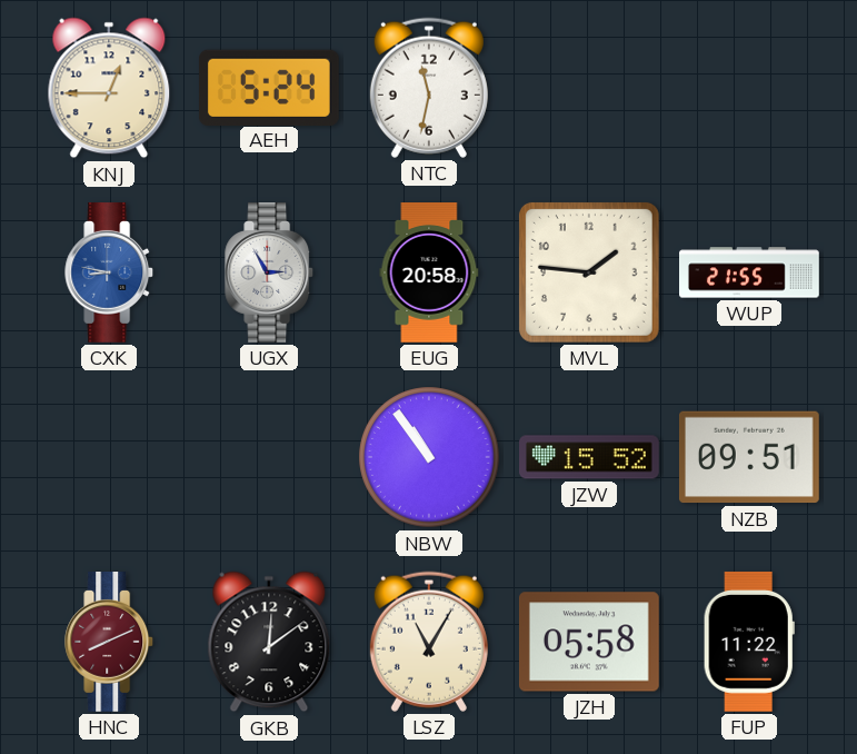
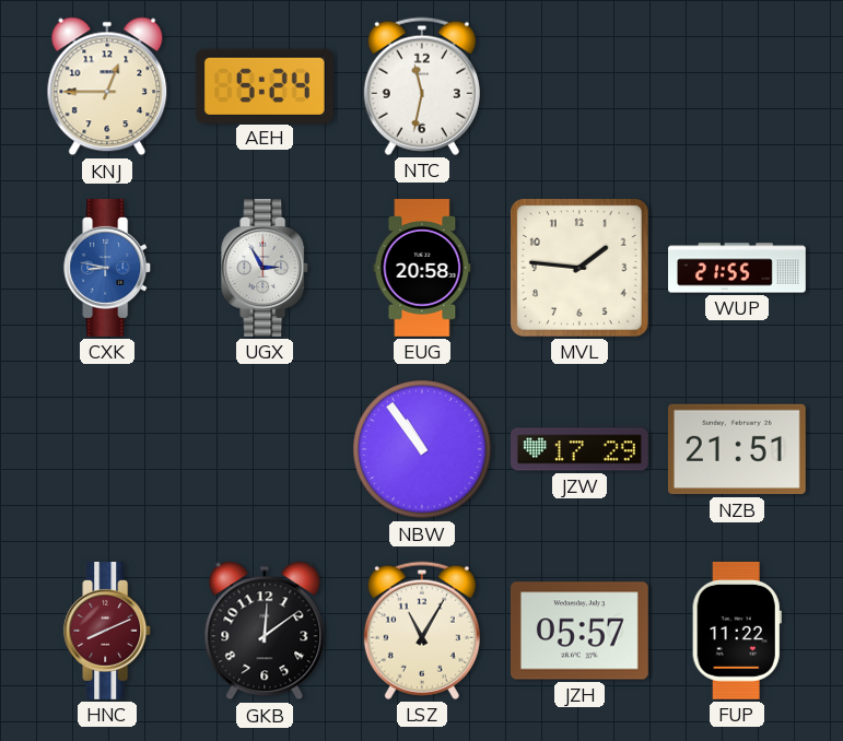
JZW: 15:52 -> 17:29
NZB: 09:51 -> 21:51
JZH: 05:58 -> 05:57
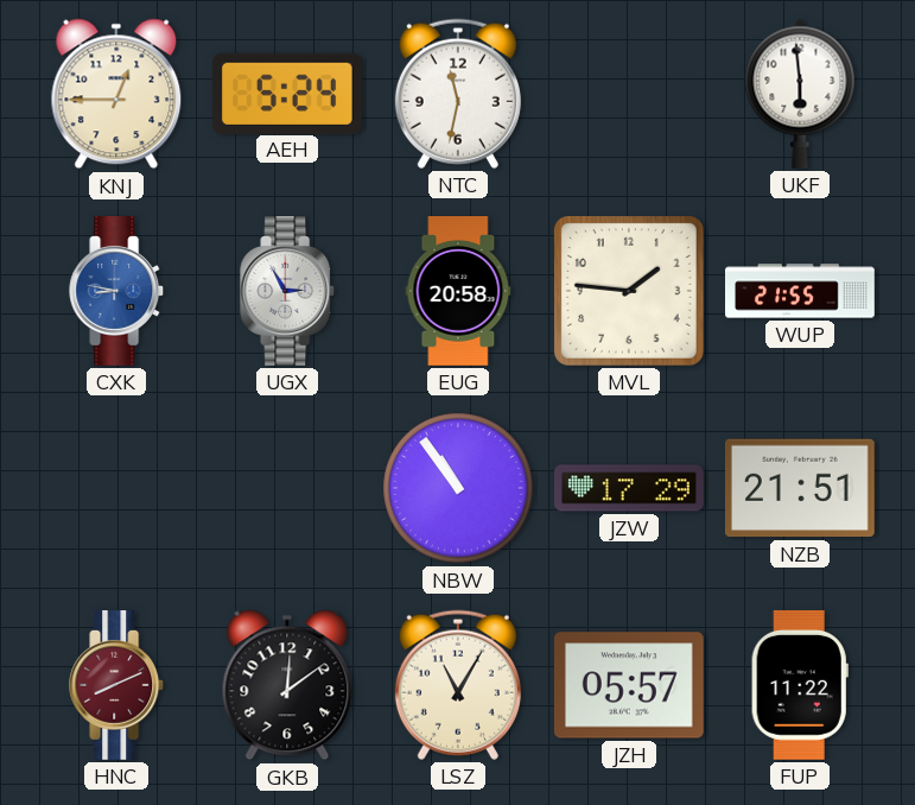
UKF: none -> 5:59
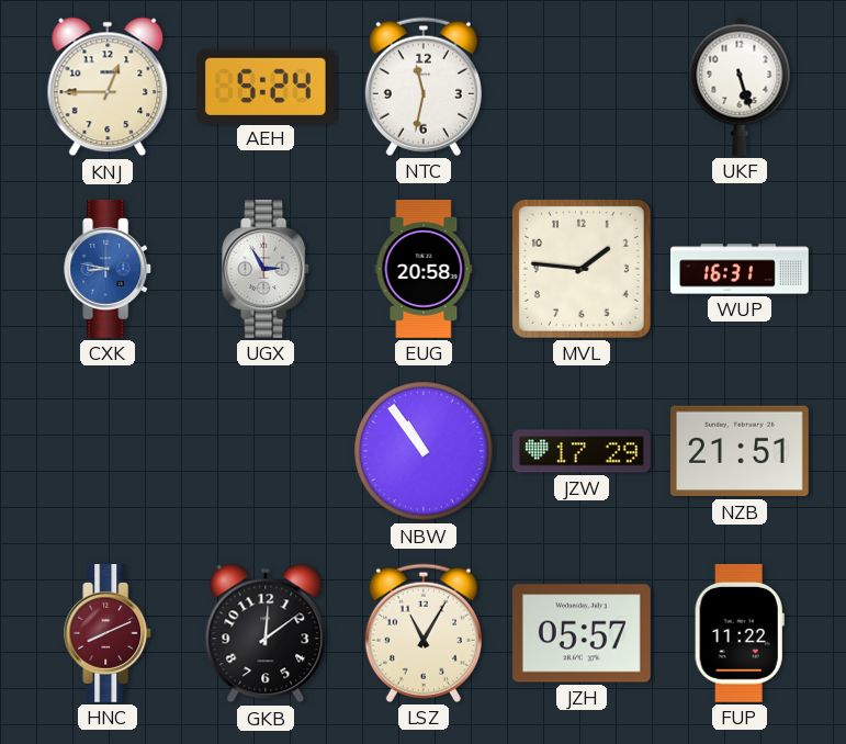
UKF: 5:59 -> 5:27
WUP: 21:55 -> 16:31
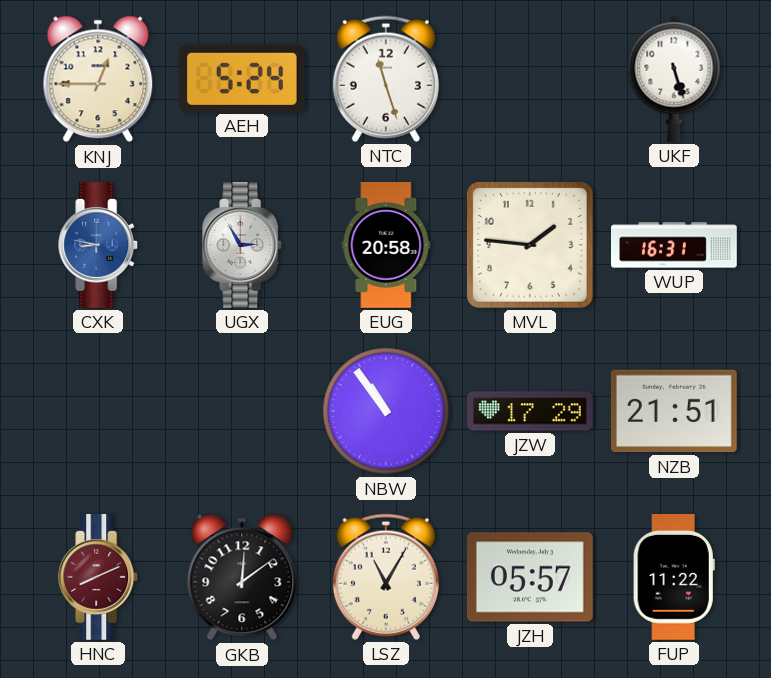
NTC: 11:32 -> 11:27
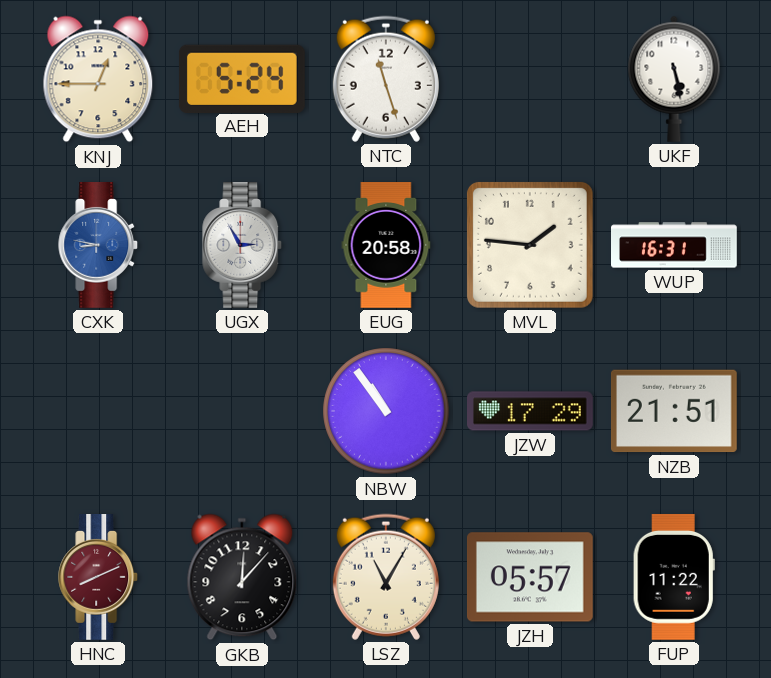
UKF: 5:27 -> 5:28
GKB: 12:09 -> 12:07
